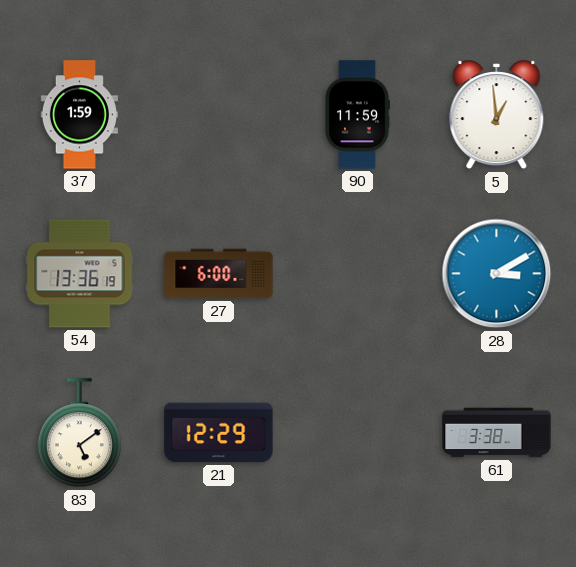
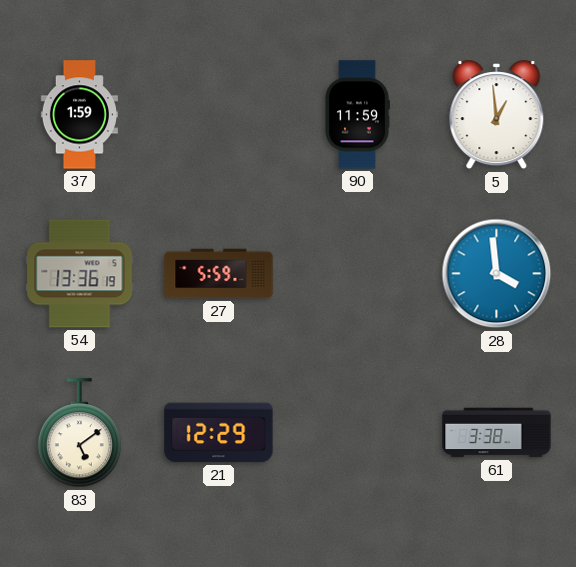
27: 6:00 -> 5:59
28: 3:10 -> 3:59
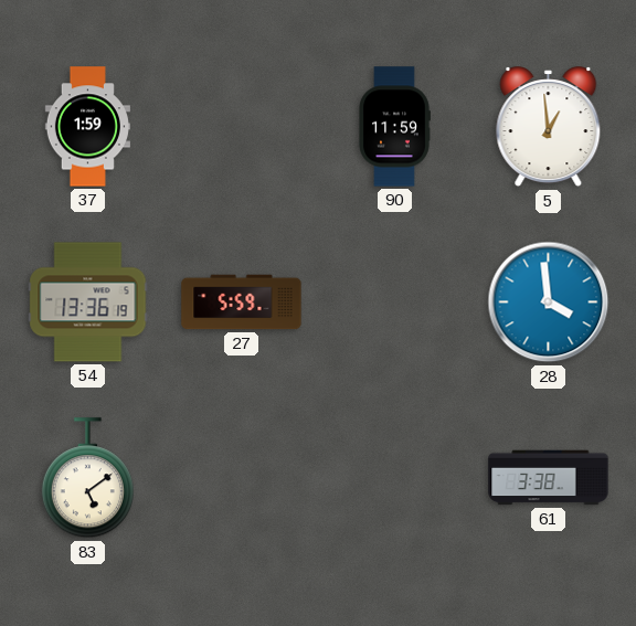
21: 12:29 -> none
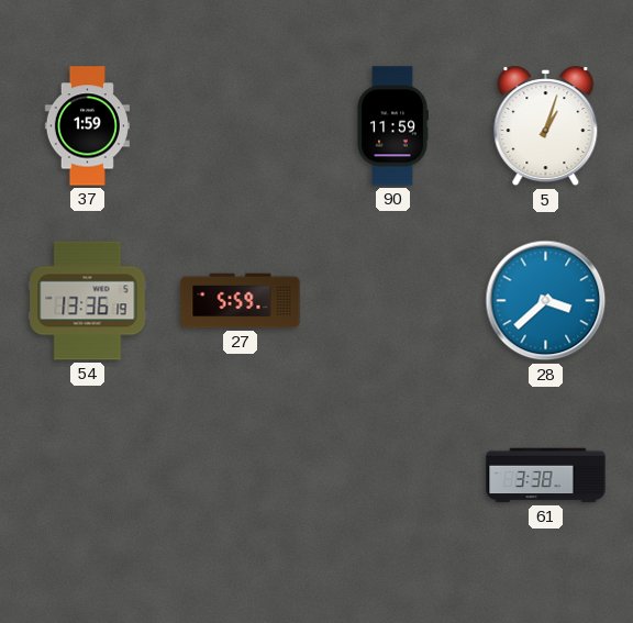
5: 12:59 -> 1:03
28: 3:59 -> 3:38
83: 5:09 -> none
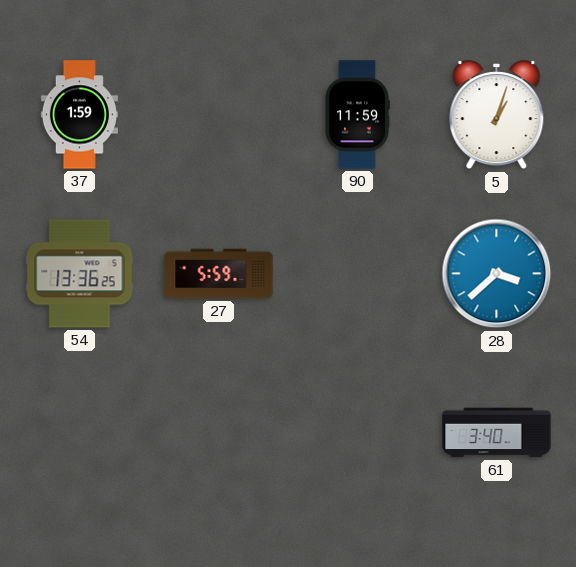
54: 13:36:19 -> 13:36:25
61: 3:38 -> 3:40
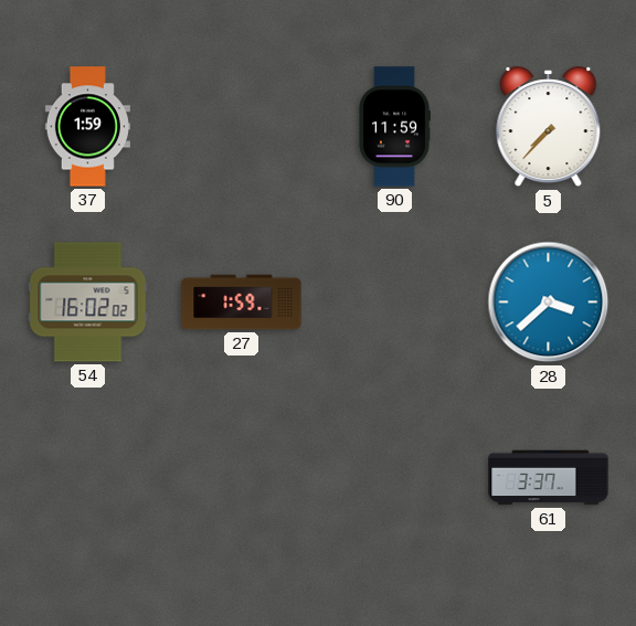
5: 1:03 -> 7:37
54: 13:36 -> 16:02
27: 5:59 -> 1:59
61: 3:40 -> 3:37
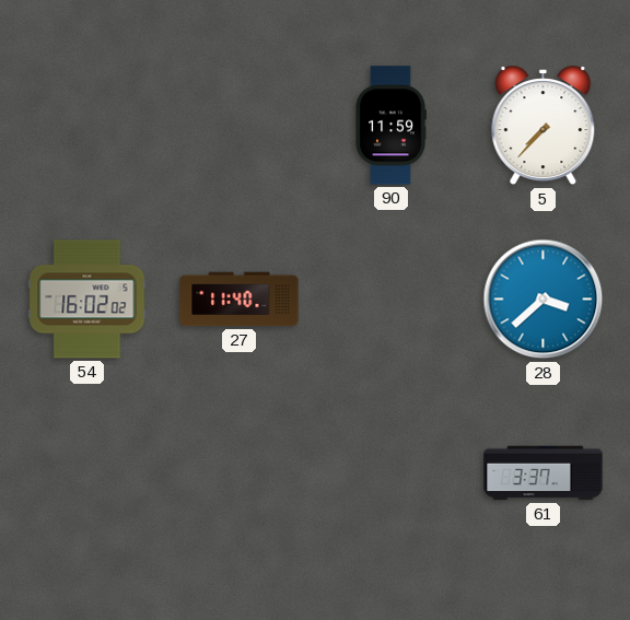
37: 1:59 -> none
27: 1:59 -> 11:40
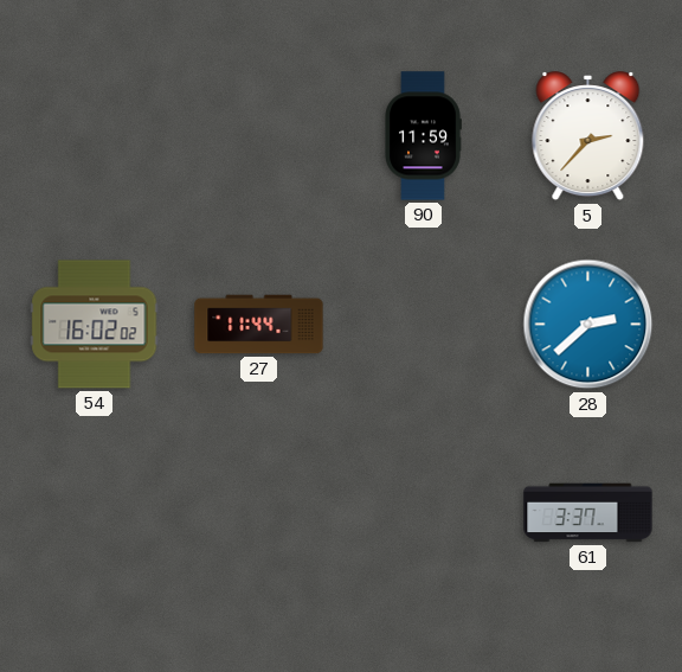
5: 7:37 -> 2:37
27: 11:40 -> 11:44
28: 3:38 -> 2:38
